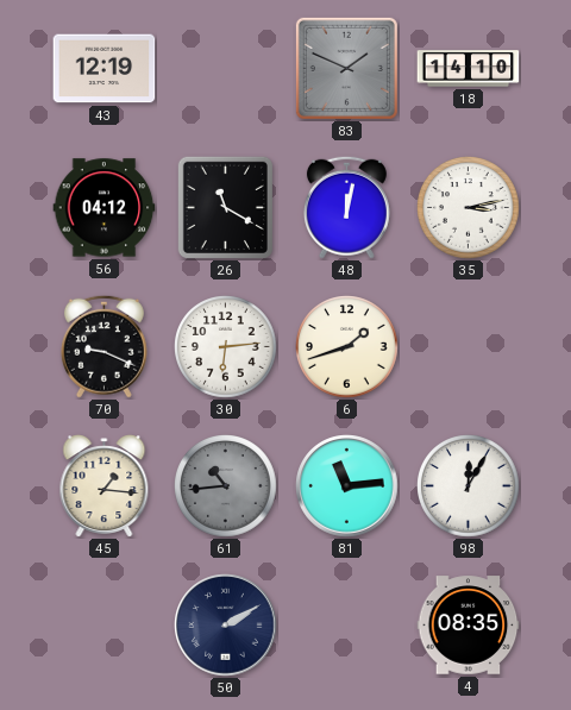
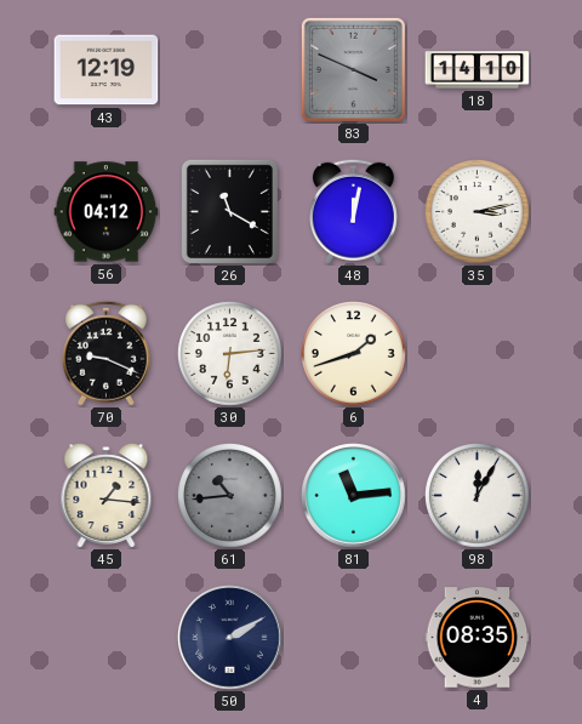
83: 1:49 -> 3:49
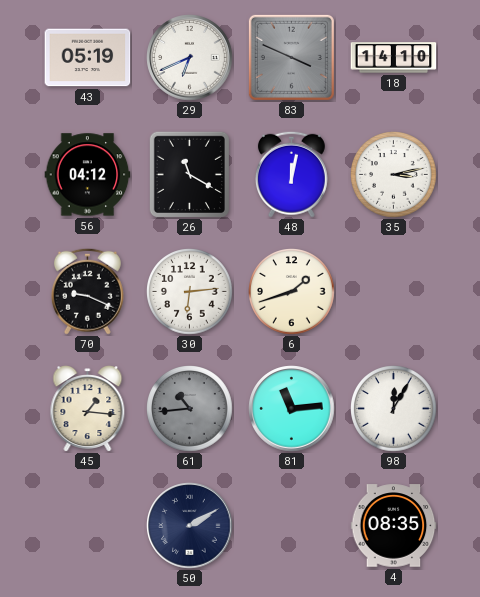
43: 12:19 -> 05:19
29: none -> 6:41
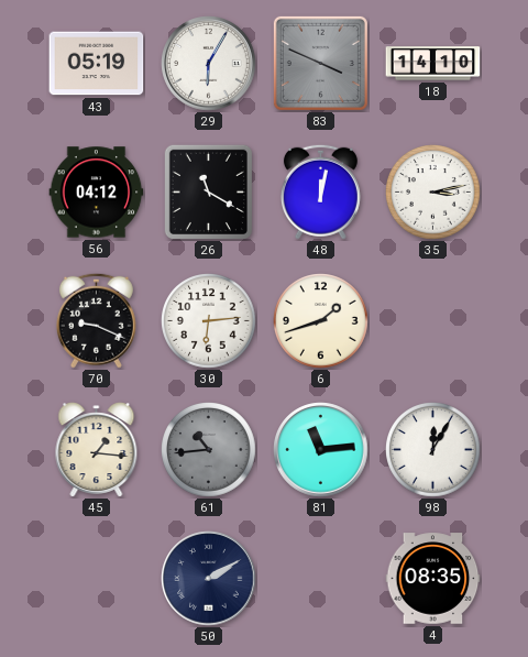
29: 6:41 -> 6:05
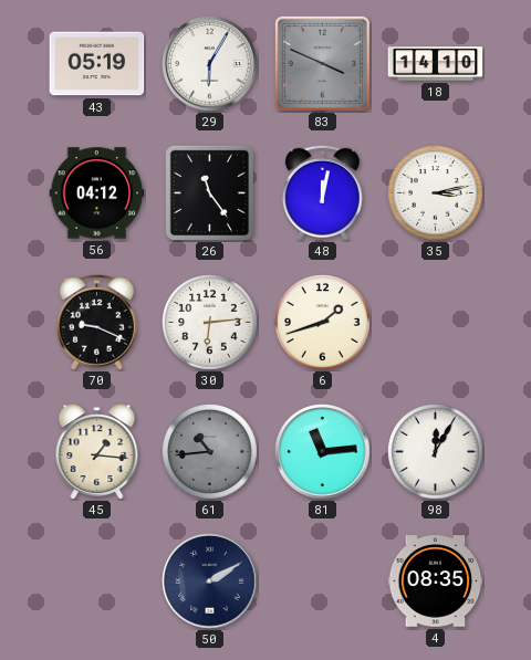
26: 11:20 -> 11:24
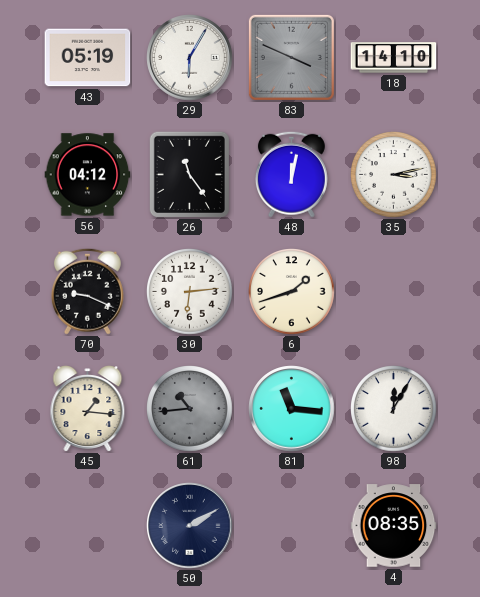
81: 11:14 -> 11:16
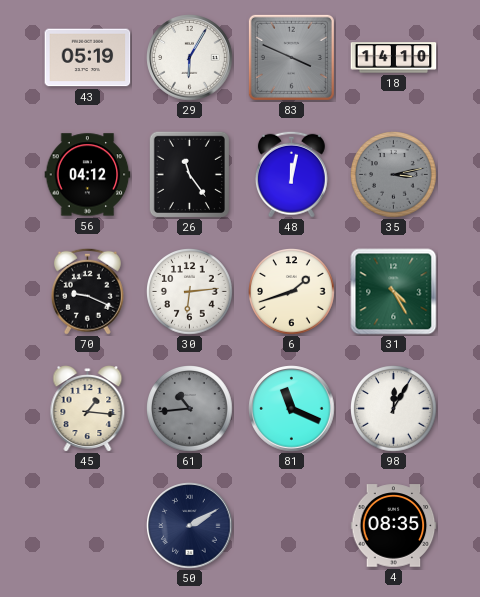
35 dial: white -> grey
31: none -> 4:25
81: 11:16 -> 11:19
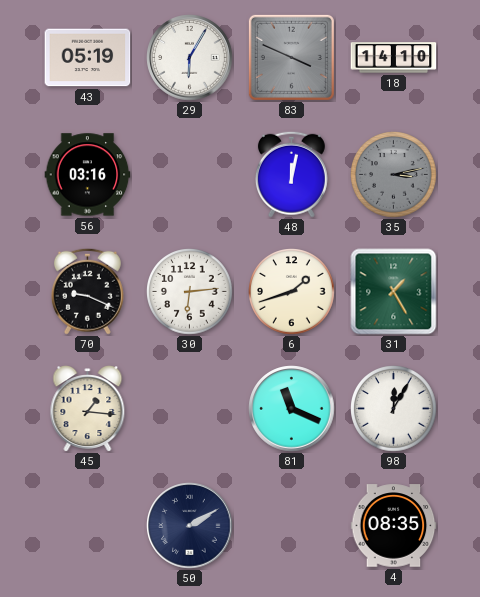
56: 04:12 -> 03:16
26: 11:24 -> none
31: 4:25 -> 1:25
61: 10:44 -> none
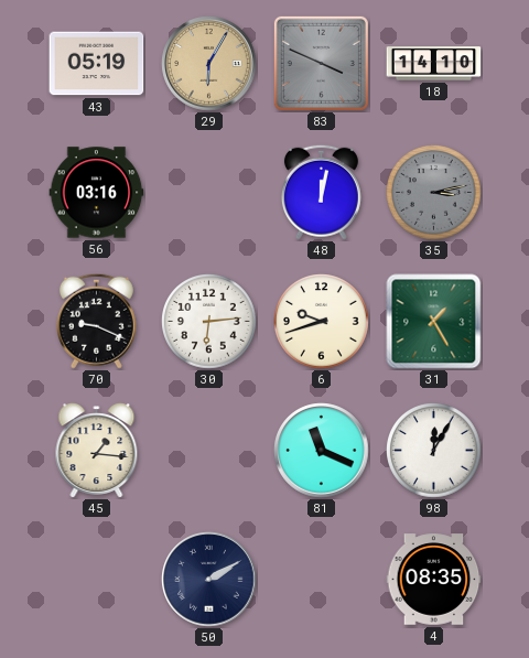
29 dial: white -> champagne
6: 1:42 -> 9:42
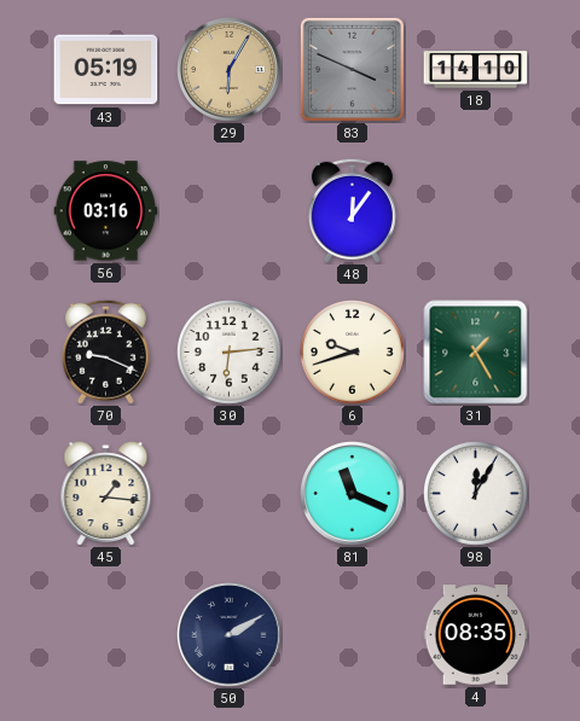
48: 12:02 -> 12:06
35: 3:13 -> none
